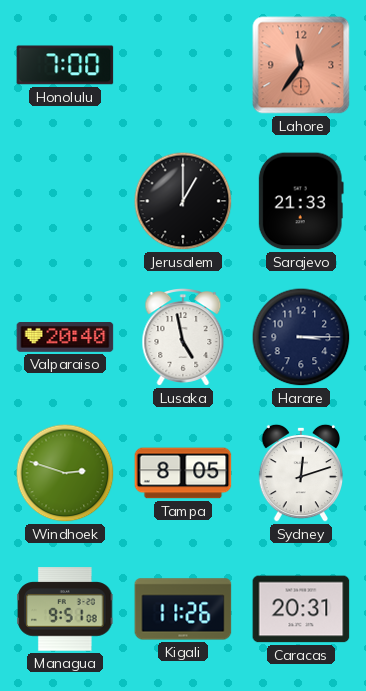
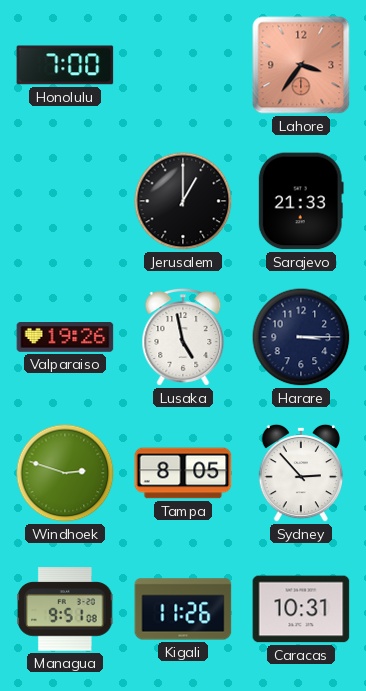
Lahore: 11:36 -> 3:36
Valparaiso: 20:40 -> 19:26
Sydney: 12:12 -> 2:53
Caracas: 20:31 -> 10:31
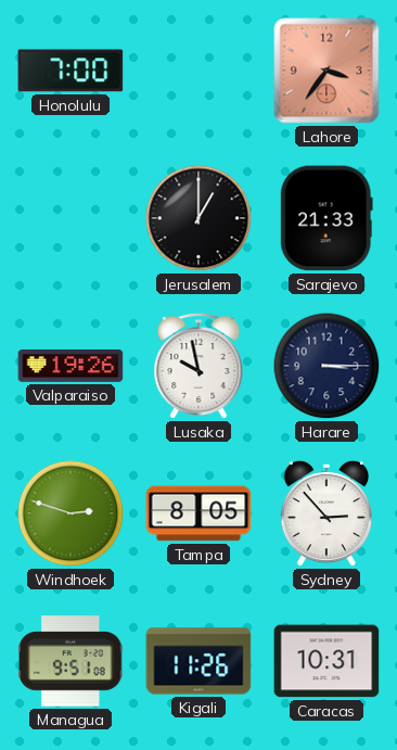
Lusaka: 4:58 -> 9:58
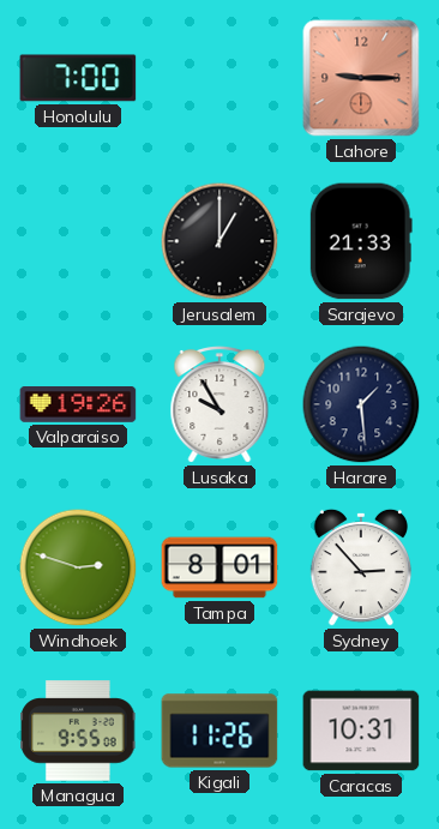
Lahore: 3:36 -> 9:15
Lusaka: 9:58 -> 9:55
Harare: 3:15 -> 1:29
Tampa: 8:05 -> 8:01
Managua: 9:51 -> 9:55
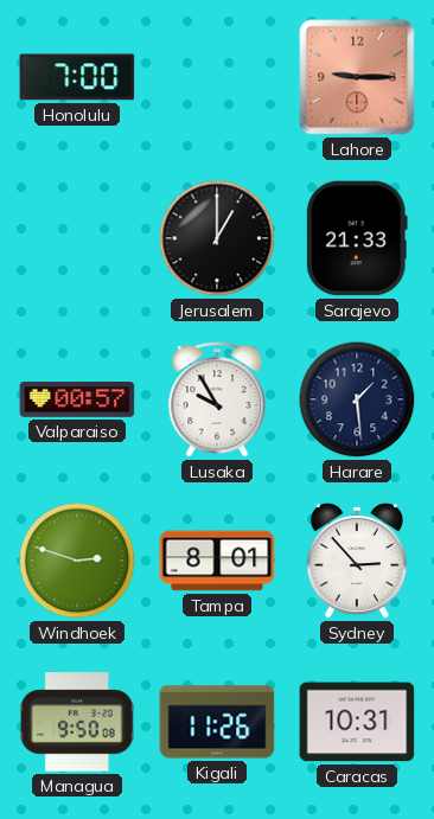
Valparaiso: 19:26 -> 00:57
Managua: 9:55 -> 9:50
